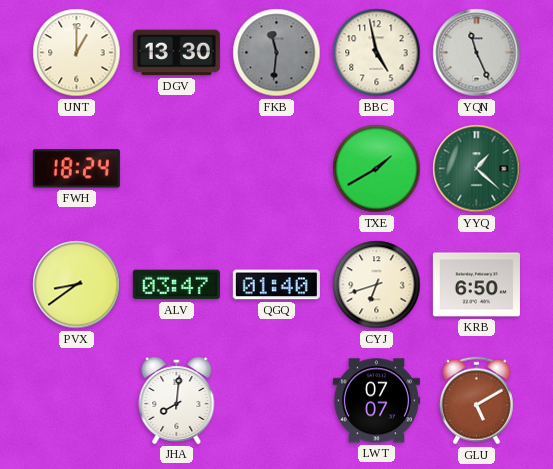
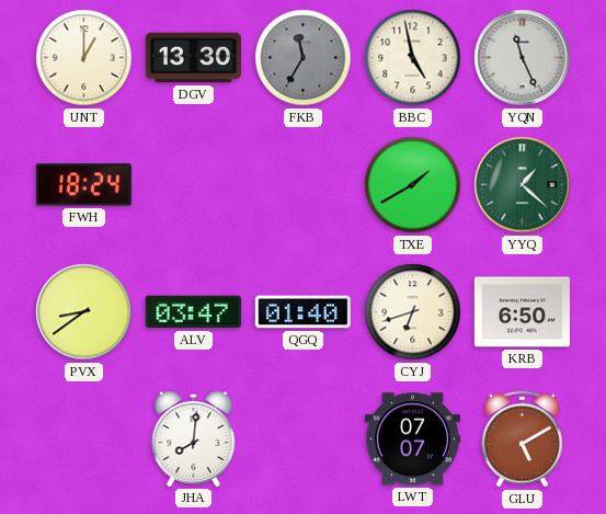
FKB: 11:31 -> 11:35
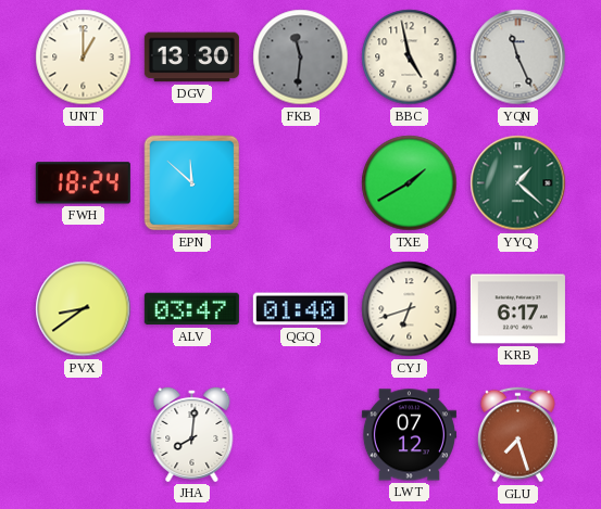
FKB: 11:35 -> 11:31
EPN: none -> 11:52
KRB: 6:50 -> 6:17
LWT: 07:07 -> 07:12
GLU: 5:10 -> 7:27
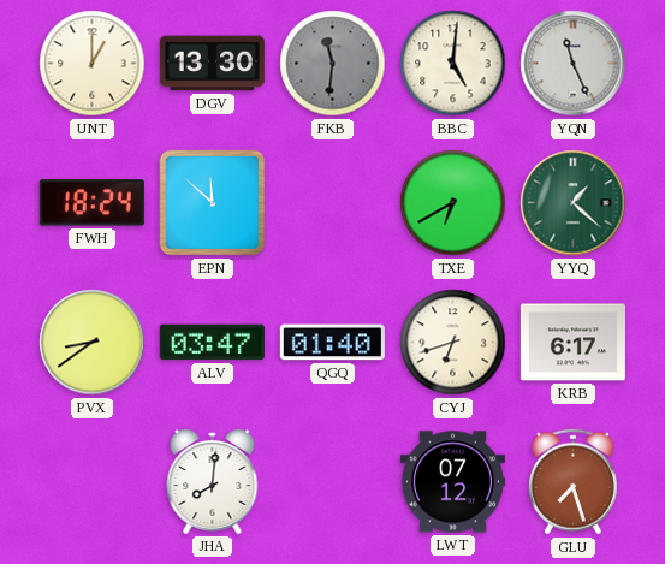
BBC: 4:58 -> 5:01
TXE: 1:40 -> 6:40
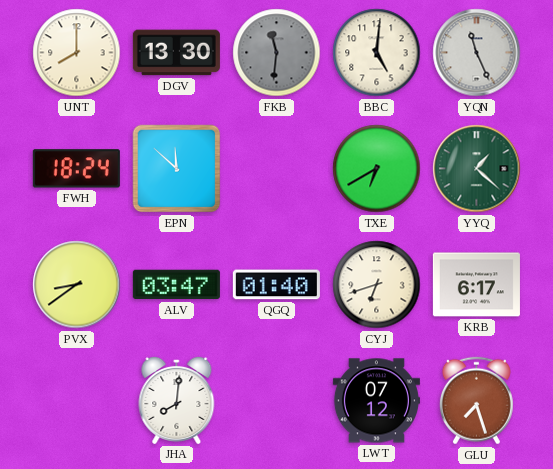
UNT: 1:00 -> 8:00
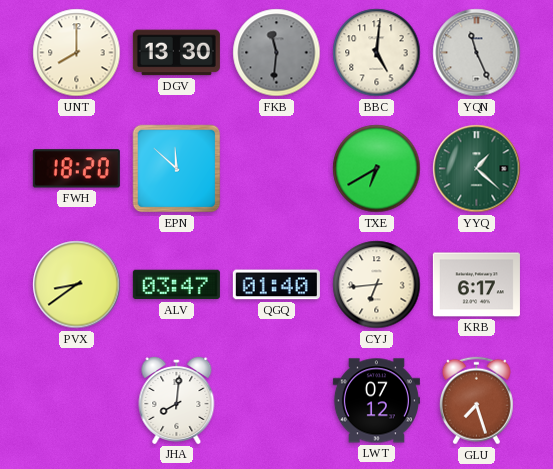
FWH: 18:24 -> 18:20
CYJ: 6:42 -> 6:44
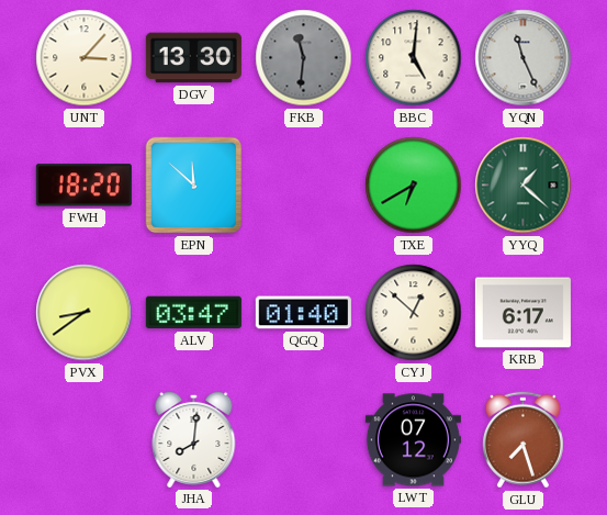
UNT: 8:00 -> 3:07
CYJ: 6:44 -> 12:52
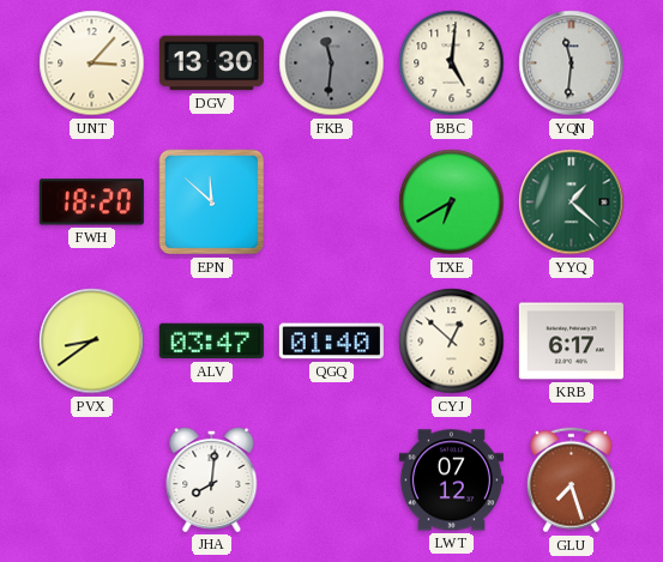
YQN: 11:26 -> 11:31
